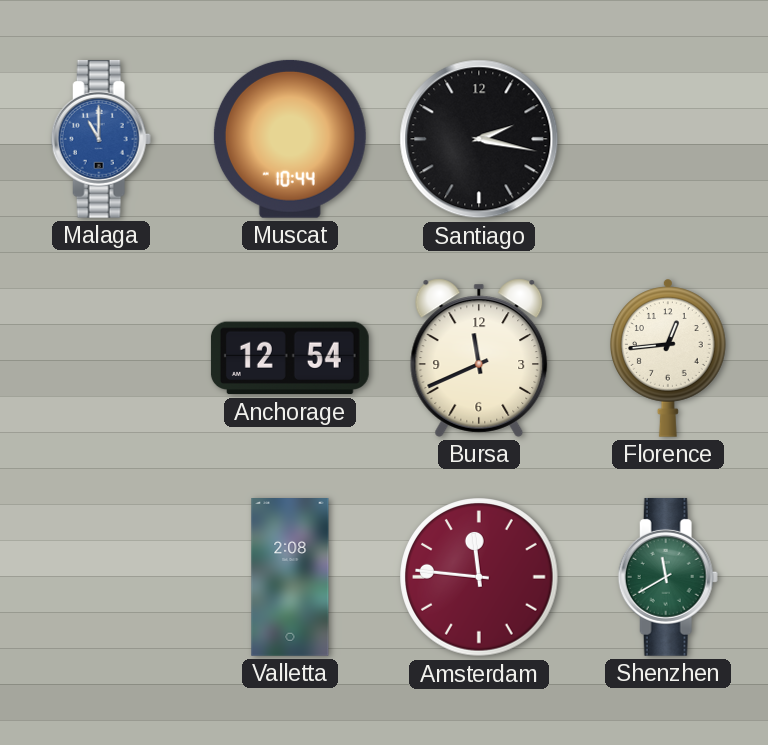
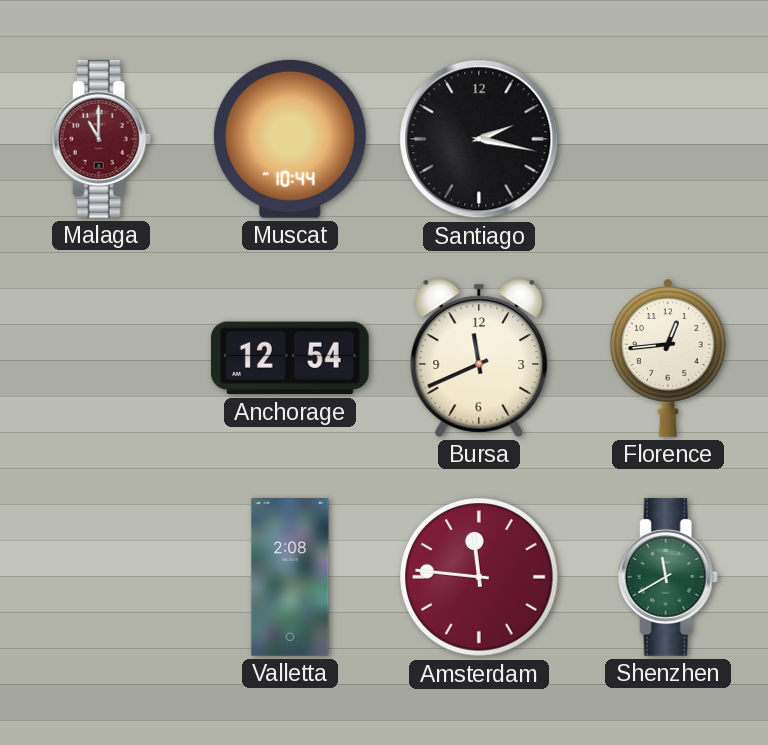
Malaga dial: blue -> burgundy
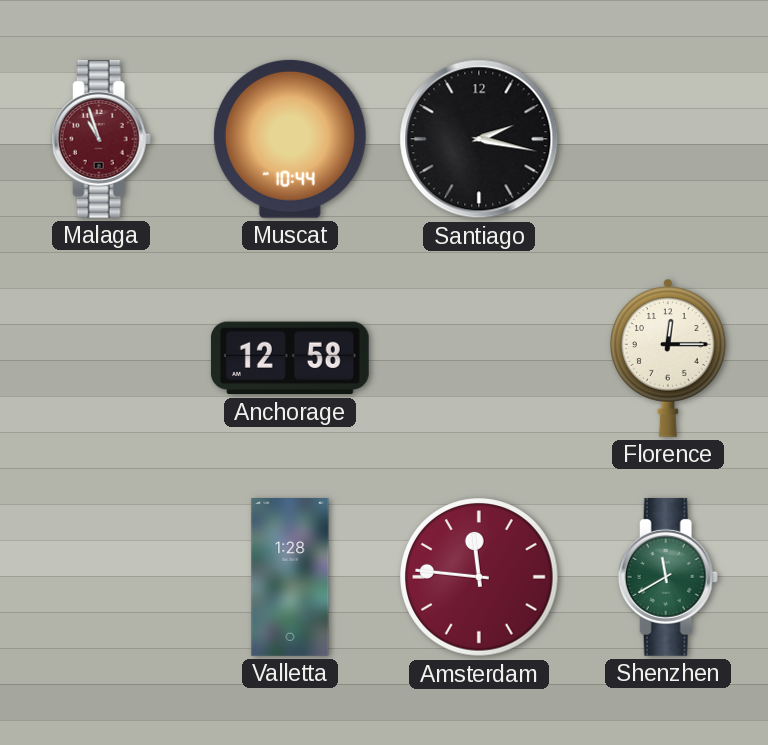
Malaga: 11:00 -> 10:57
Anchorage: 12:54 -> 12:58
Bursa: 11:41 -> none
Florence: 12:44 -> 12:15
Valletta: 2:08 -> 1:28
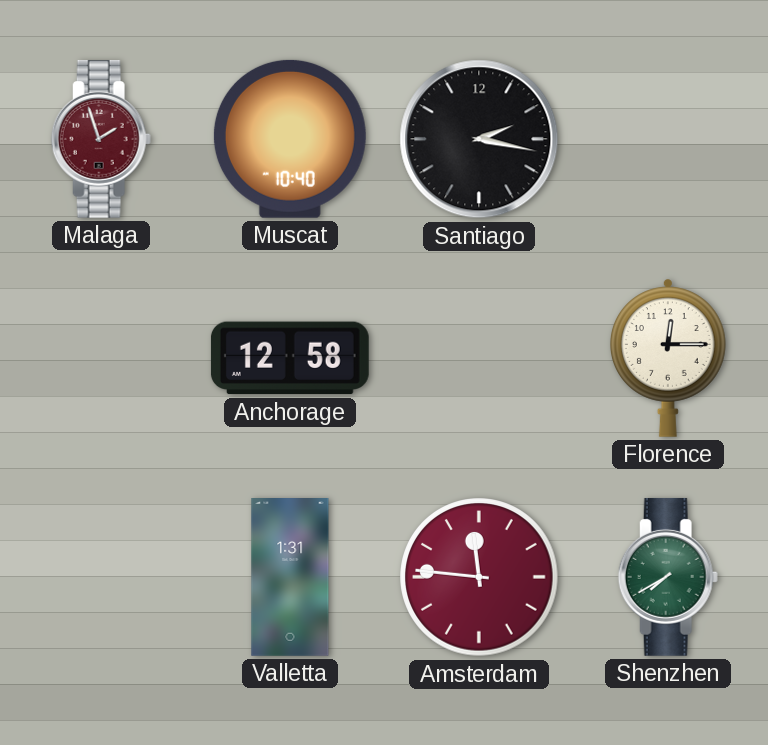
Malaga: 10:57 -> 1:57
Muscat: 10:44 -> 10:40
Valletta: 1:28 -> 1:31
Shenzhen: 11:40 -> 7:40
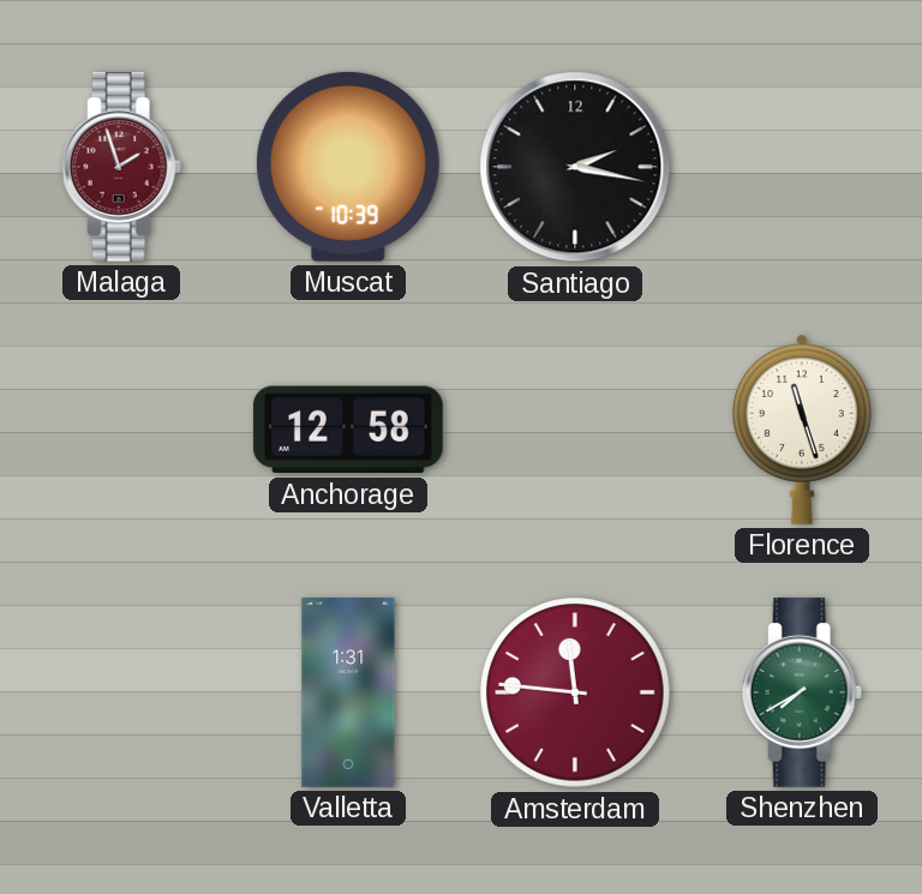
Muscat: 10:40 -> 10:39
Florence: 12:15 -> 11:27
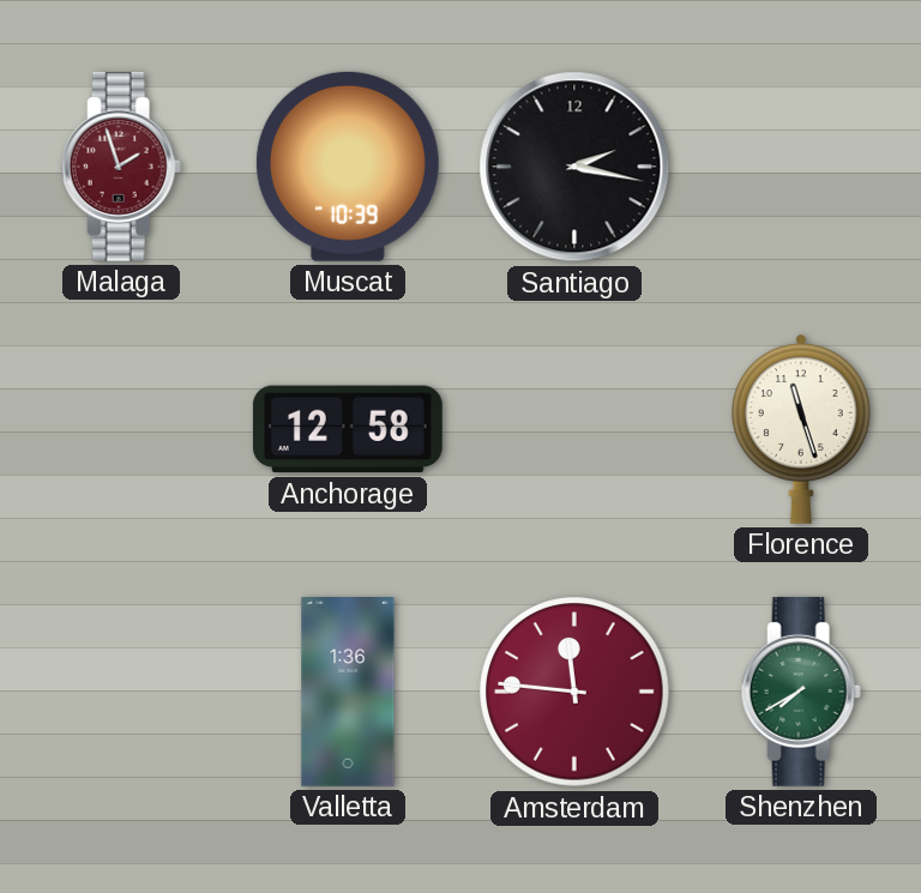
Valletta: 1:31 -> 1:36
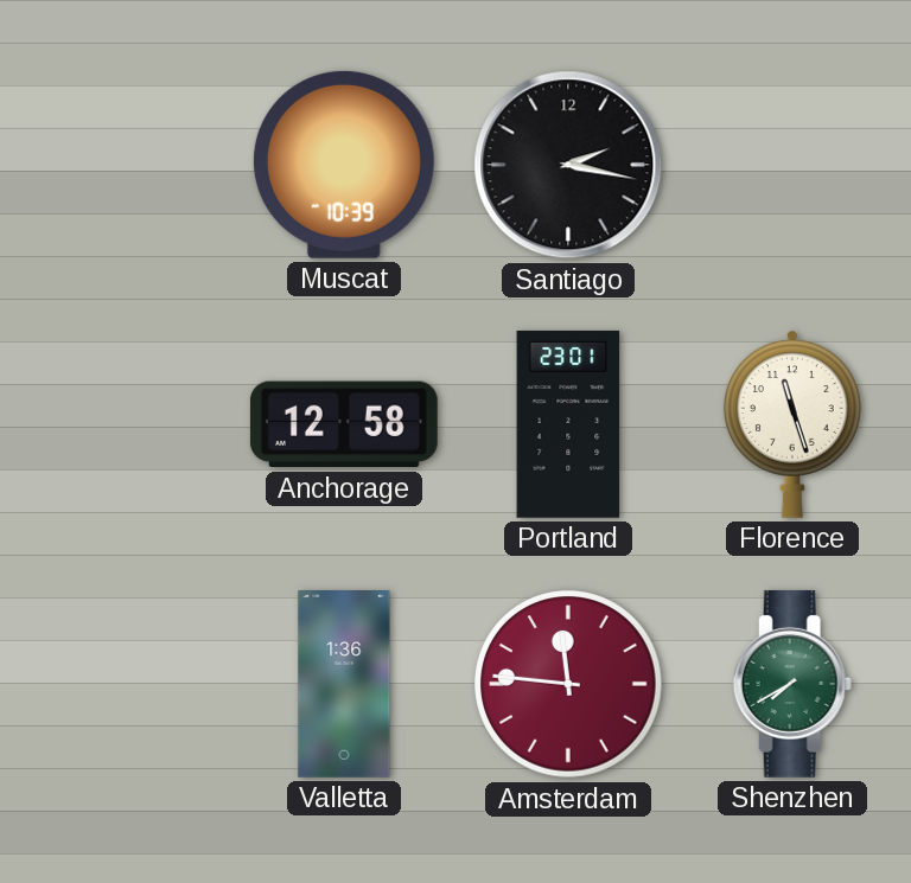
Malaga: 1:57 -> none
Portland: none -> 23:01
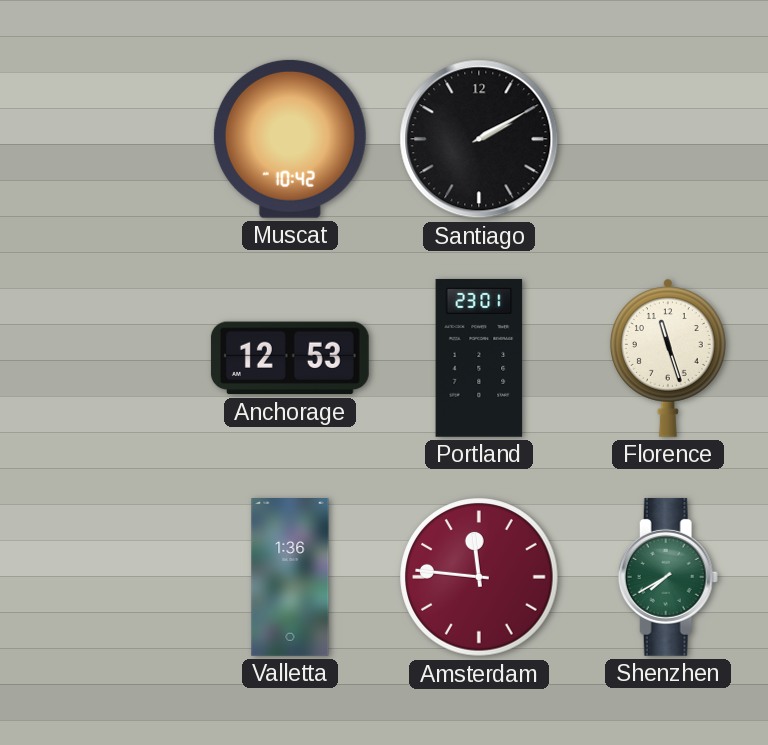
Muscat: 10:39 -> 10:42
Santiago: 2:17 -> 2:10
Anchorage: 12:58 -> 12:53
